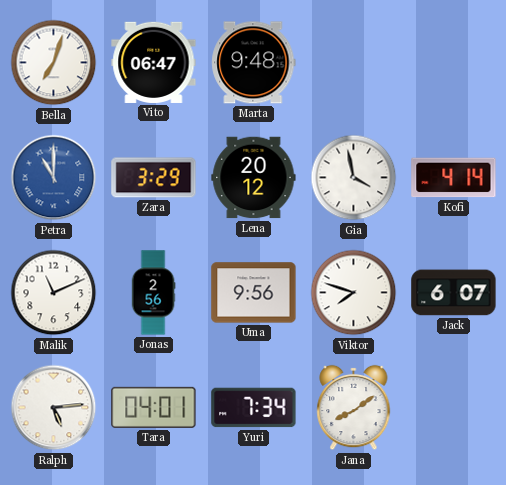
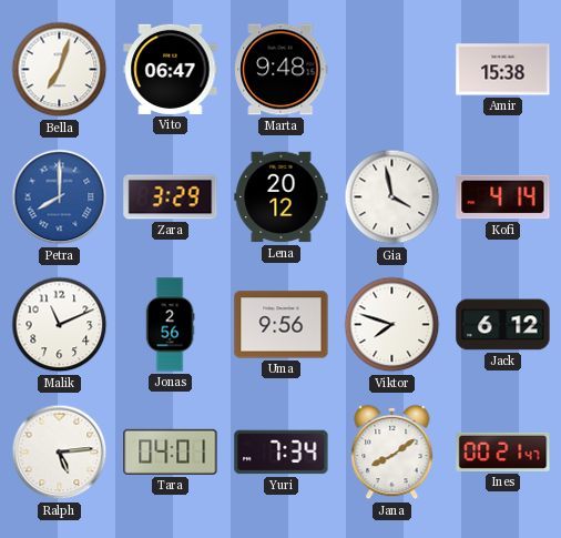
Amir: none -> 15:38
Petra: 11:00 -> 8:00
Jack: 6:07 -> 6:12
Ines: none -> 00:21
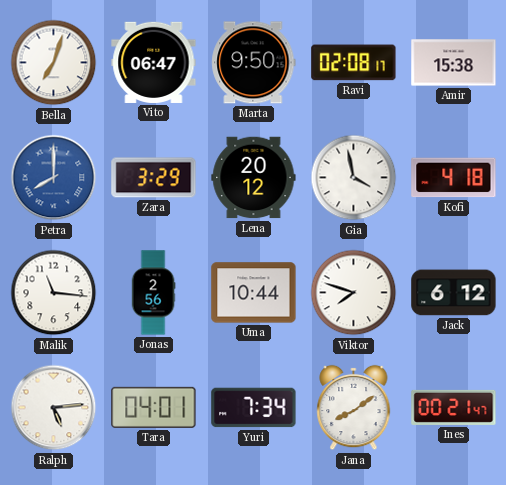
Marta: 9:48 -> 9:50
Ravi: none -> 02:08
Kofi: 4:14 -> 4:18
Malik: 11:11 -> 11:16
Uma: 9:56 -> 10:44
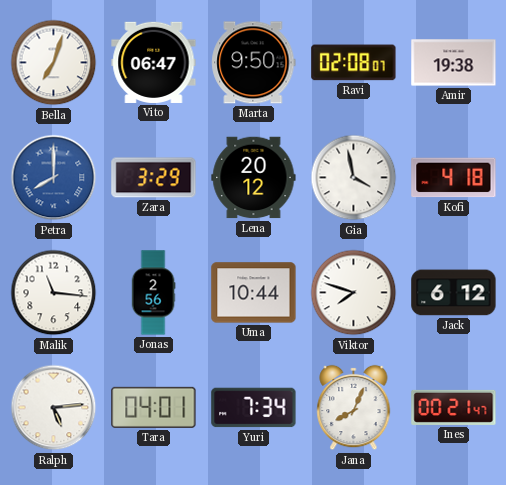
Ravi: 02:08:17 -> 02:08:07
Amir: 15:38 -> 19:38
Jana: 8:09 -> 8:04
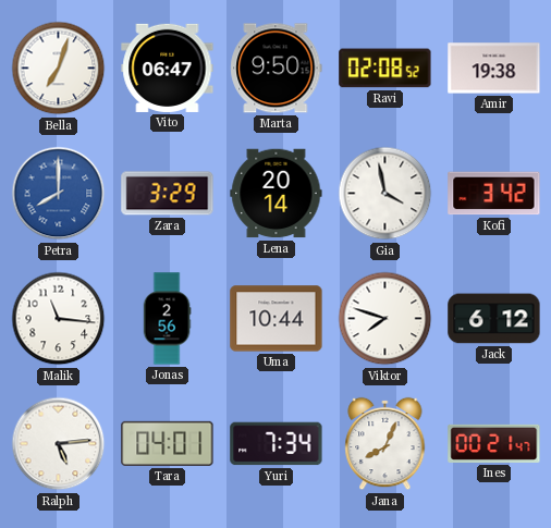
Ravi: 02:08:07 -> 02:08:52
Lena: 20:12 -> 20:14
Kofi: 4:18 -> 3:42
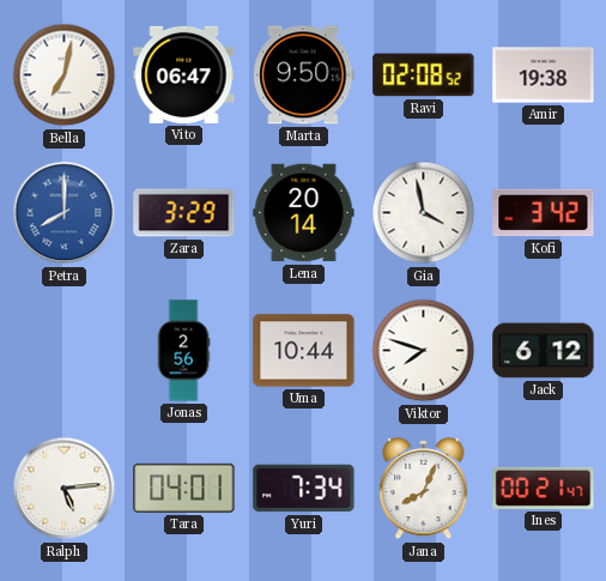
Bella: 7:03 -> 7:02
Malik: 11:16 -> none
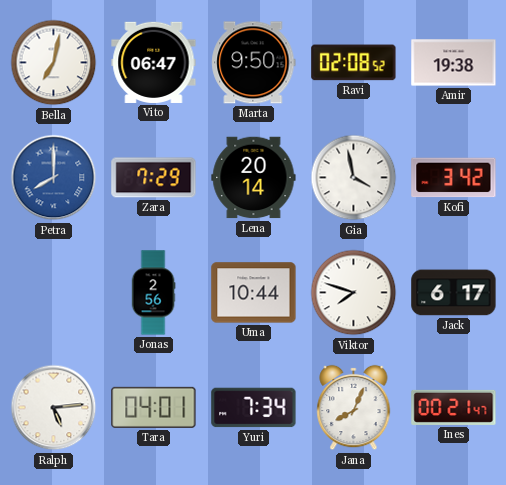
Zara: 3:29 -> 7:29
Jack: 6:12 -> 6:17
